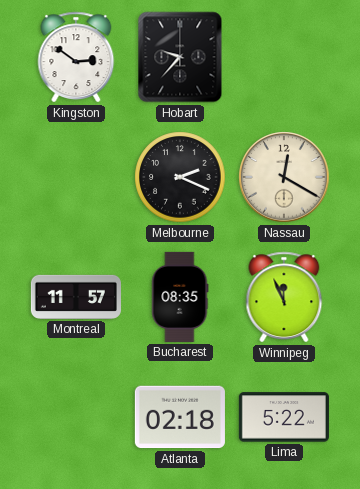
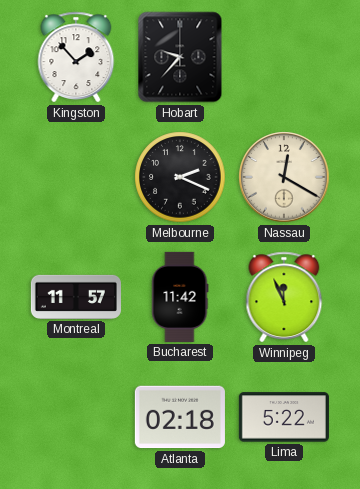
Kingston: 2:51 -> 1:53
Bucharest: 08:35 -> 11:42
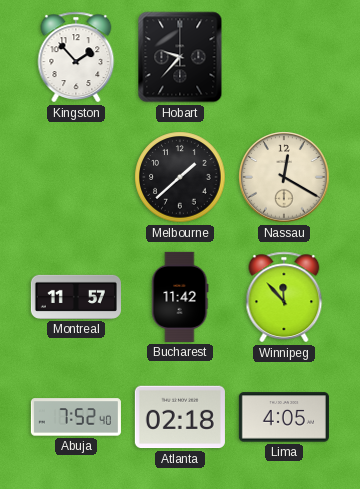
Melbourne: 2:19 -> 1:38
Winnipeg: 11:56 -> 11:53
Abuja: none -> 7:52
Lima: 5:22 -> 4:05
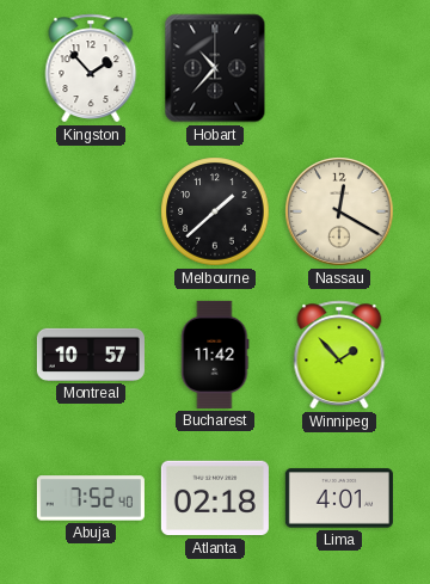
Hobart: 9:37 -> 10:37
Montreal: 11:57 -> 10:57
Winnipeg: 11:53 -> 1:53
Lima: 4:05 -> 4:01
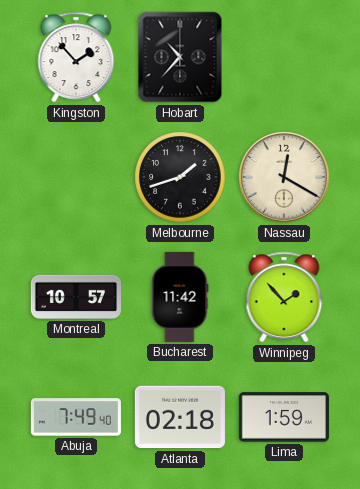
Melbourne: 1:38 -> 1:42
Abuja: 7:52 -> 7:49
Lima: 4:01 -> 1:59
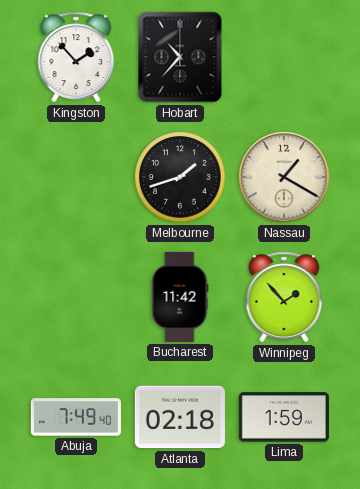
Nassau: 12:20 -> 1:20
Montreal: 10:57 -> none
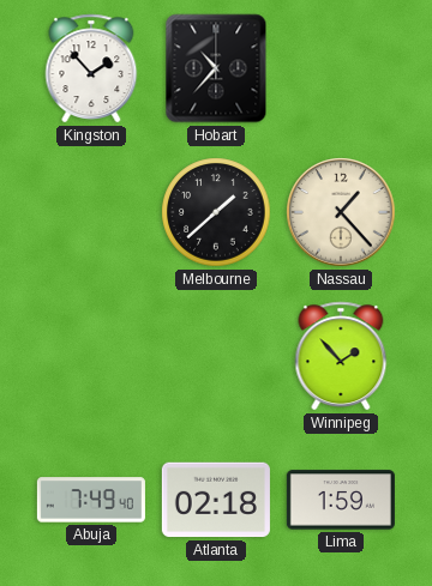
Melbourne: 1:42 -> 1:38
Nassau: 1:20 -> 1:23
Bucharest: 11:42 -> none
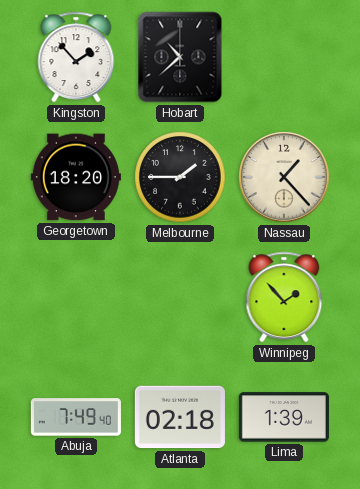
Hobart: 10:37 -> 10:38
Georgetown: none -> 18:20
Melbourne: 1:38 -> 1:45
Lima: 1:59 -> 1:39
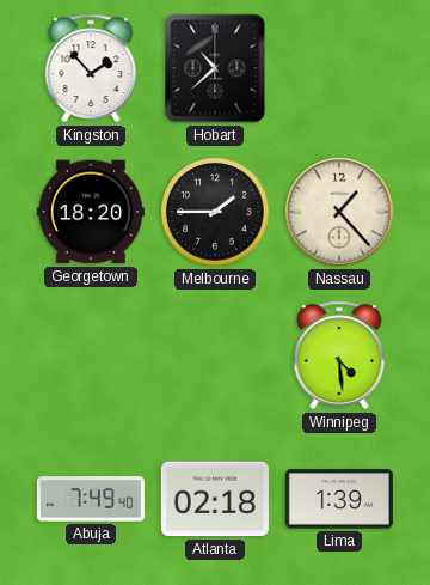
Winnipeg: 1:53 -> 4:29
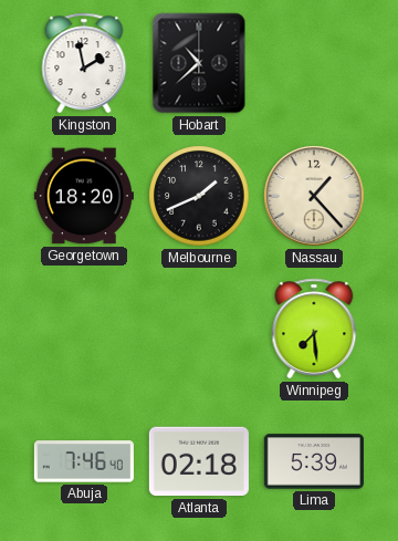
Kingston: 1:53 -> 1:58
Melbourne: 1:45 -> 1:41
Winnipeg: 4:29 -> 7:29
Abuja: 7:49 -> 7:46
Lima: 1:39 -> 5:39
